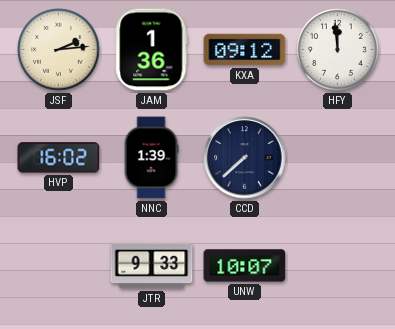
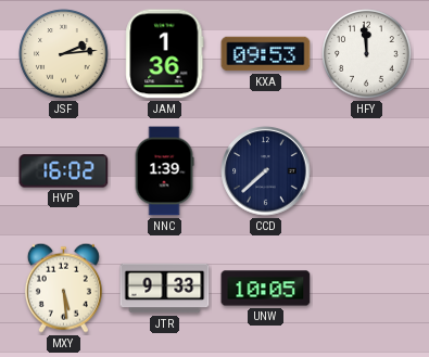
KXA: 09:12 -> 09:53
MXY: none -> 5:29
UNW: 10:07 -> 10:05
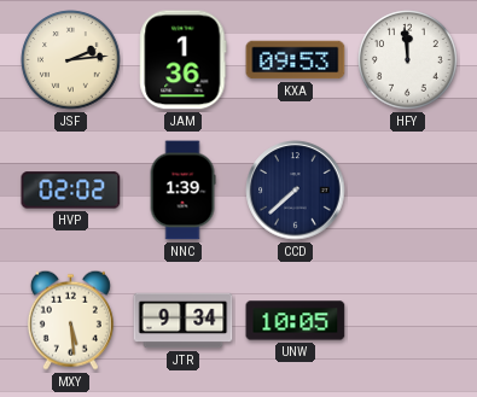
HVP: 16:02 -> 02:02
JTR: 9:33 -> 9:34
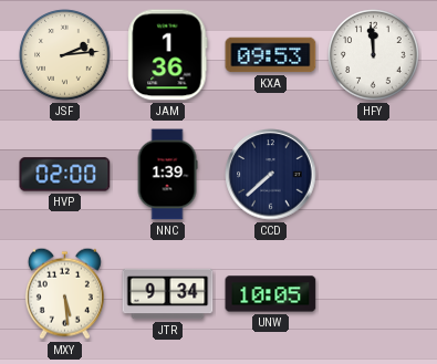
HVP: 02:02 -> 02:00
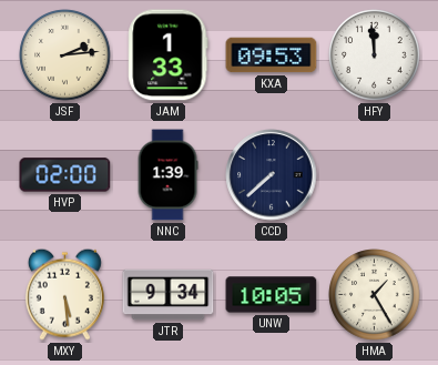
JAM: 1:36 -> 1:33
HMA: none -> 1:25
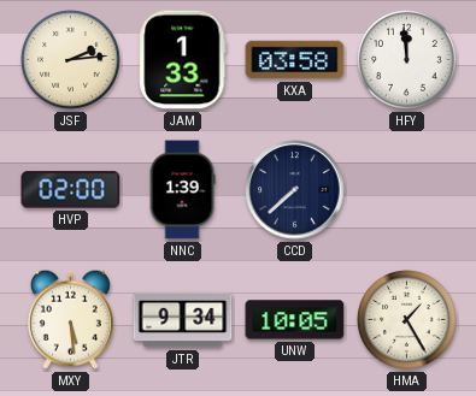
KXA: 09:53 -> 03:58
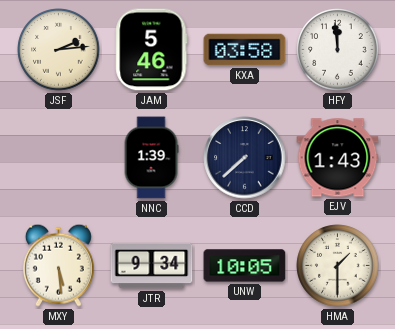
JAM: 1:33 -> 5:46
HVP: 02:00 -> none
EJV: none -> 1:43
HMA: 1:25 -> 1:30
